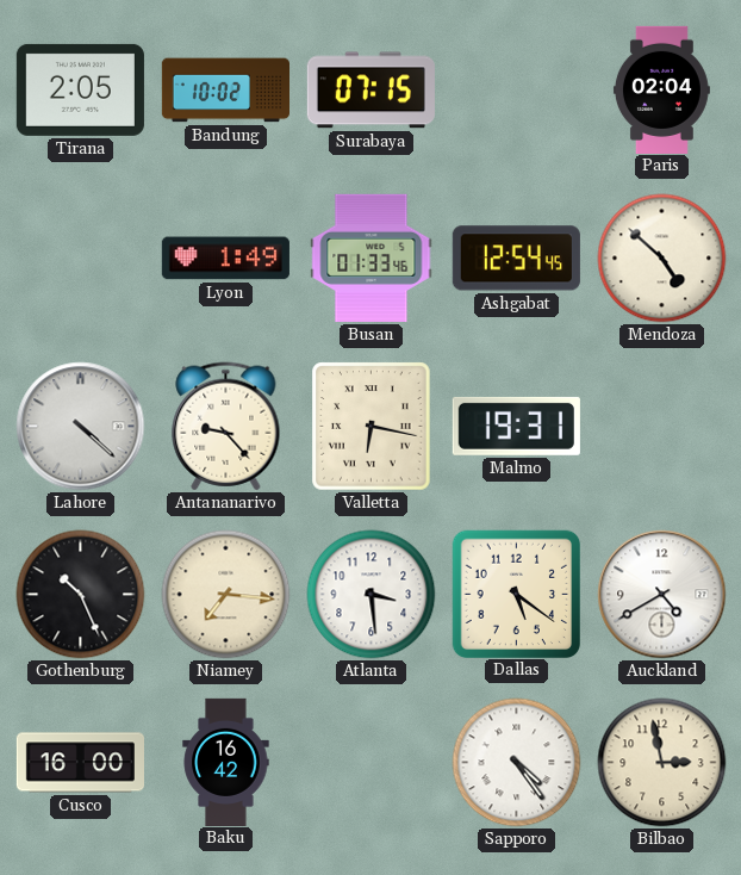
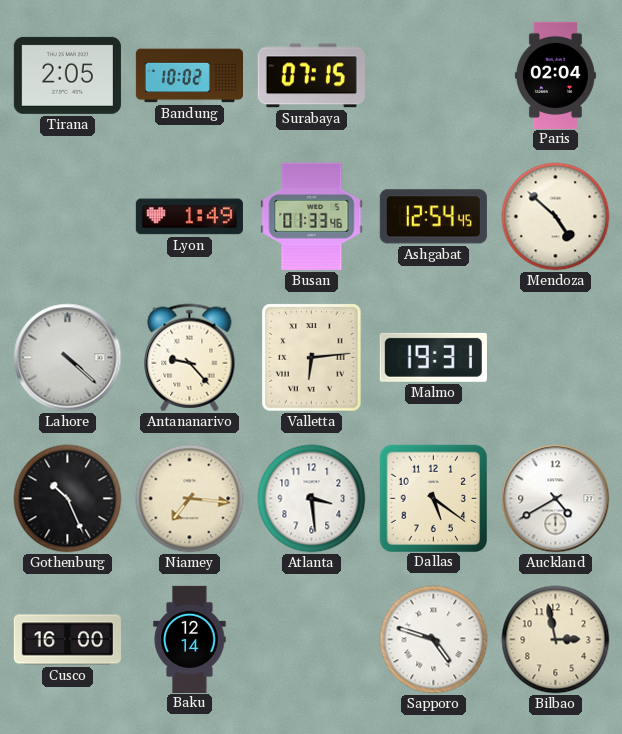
Valletta: 6:17 -> 6:14
Baku: 16:42 -> 12:14
Sapporo: 4:24 -> 4:48
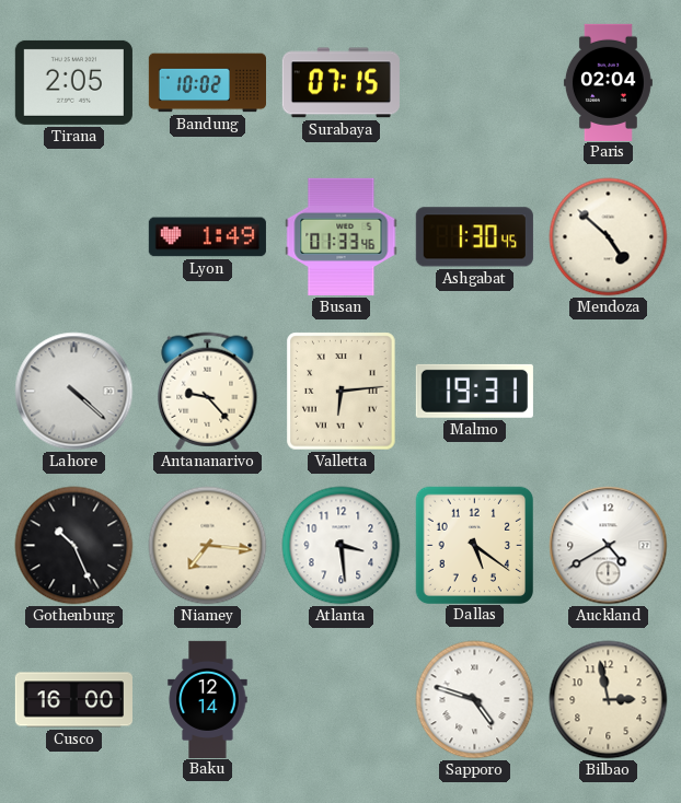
Ashgabat: 12:54 -> 1:30
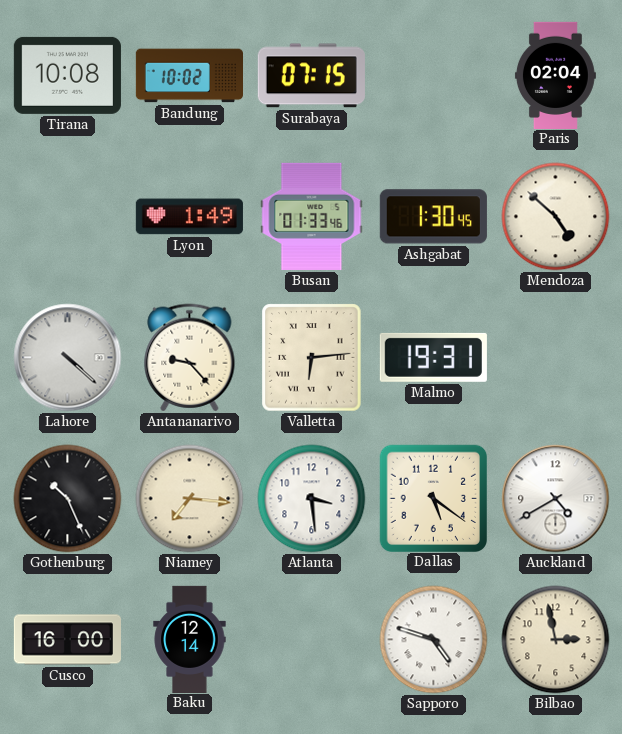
Tirana: 2:05 -> 10:08
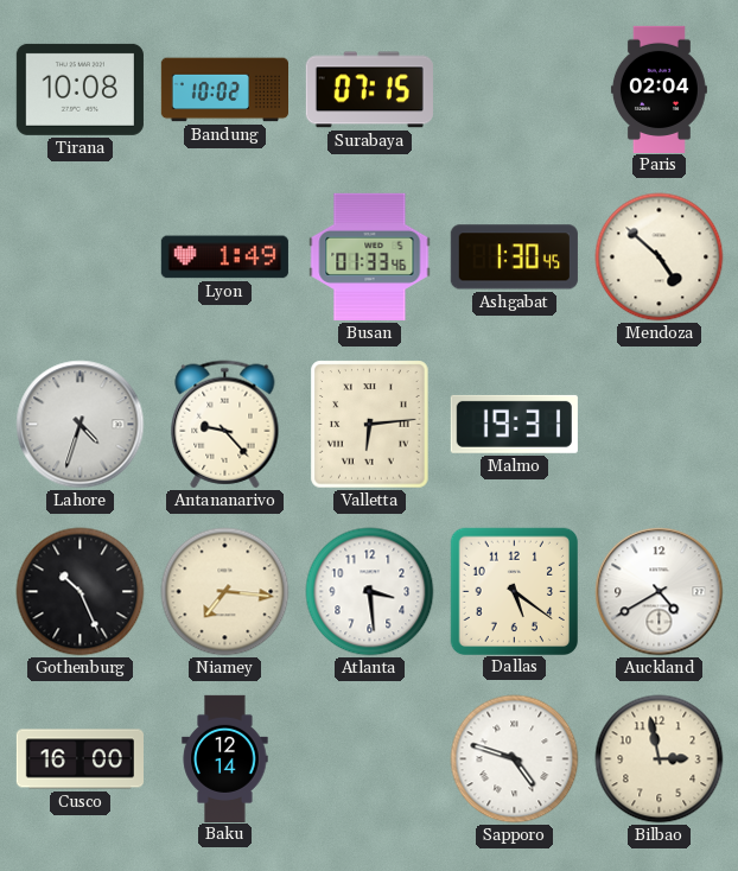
Lahore: 4:22 -> 4:33
